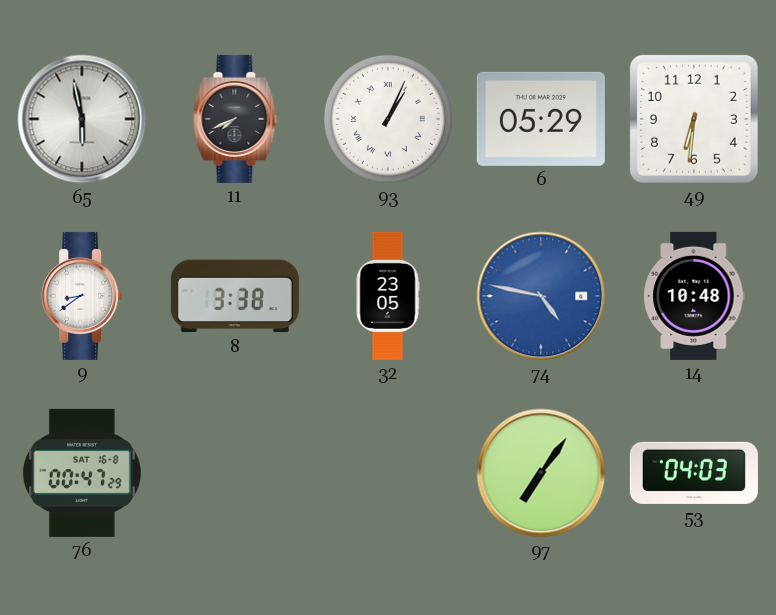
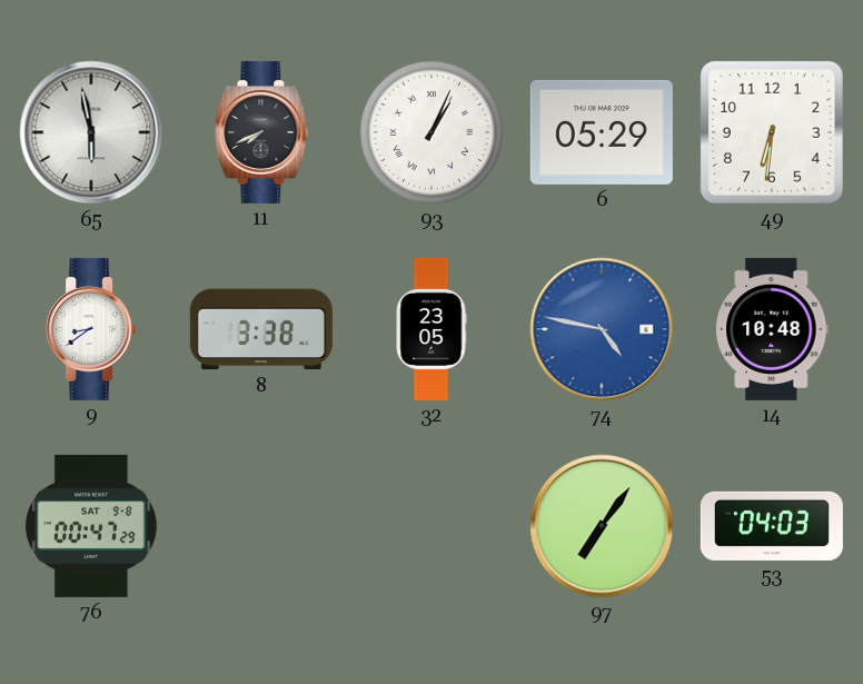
76 date: SAT 16-8 -> SAT 9-8
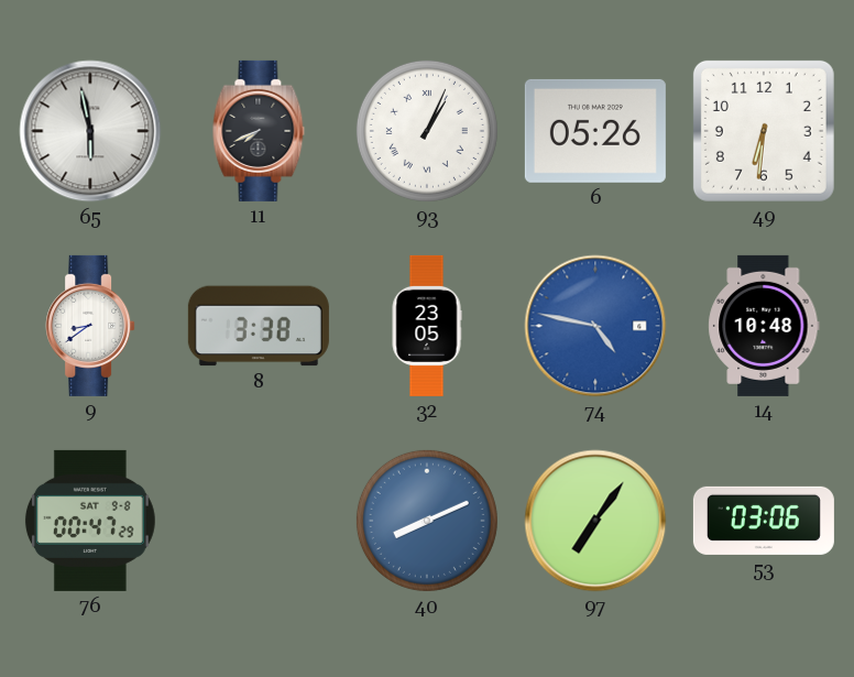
6: 05:29 -> 05:26
40: none -> 8:11
53: 04:03 -> 03:06
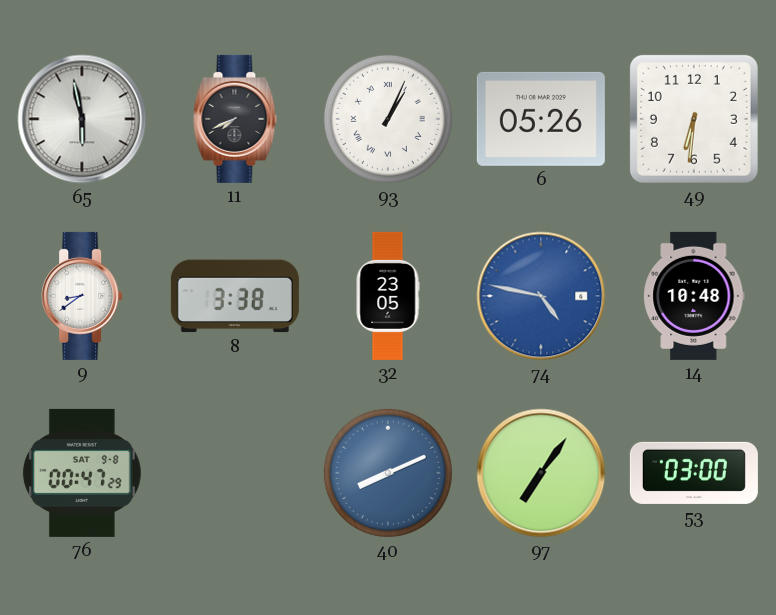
53: 03:06 -> 03:00
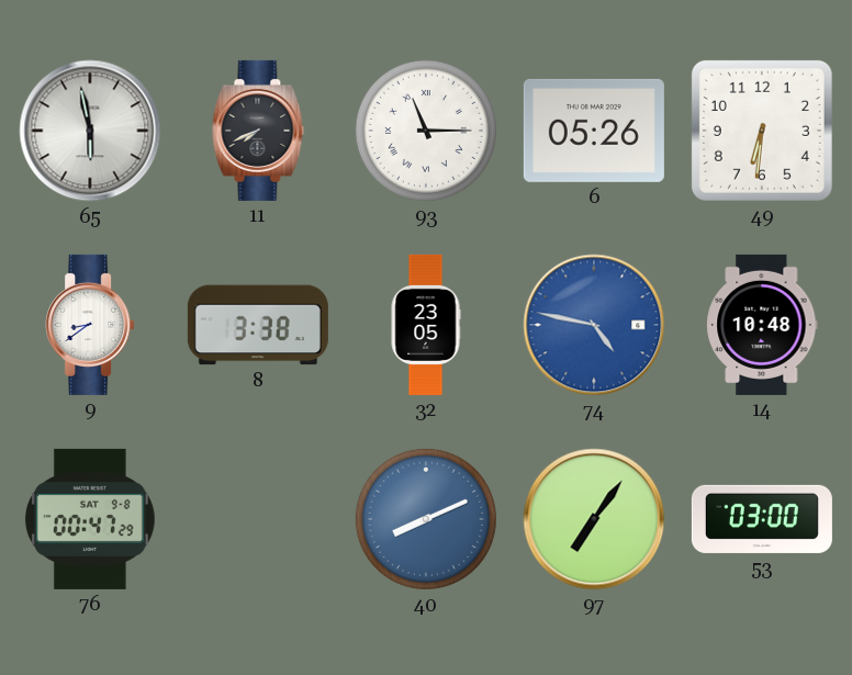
93: 1:04 -> 11:15
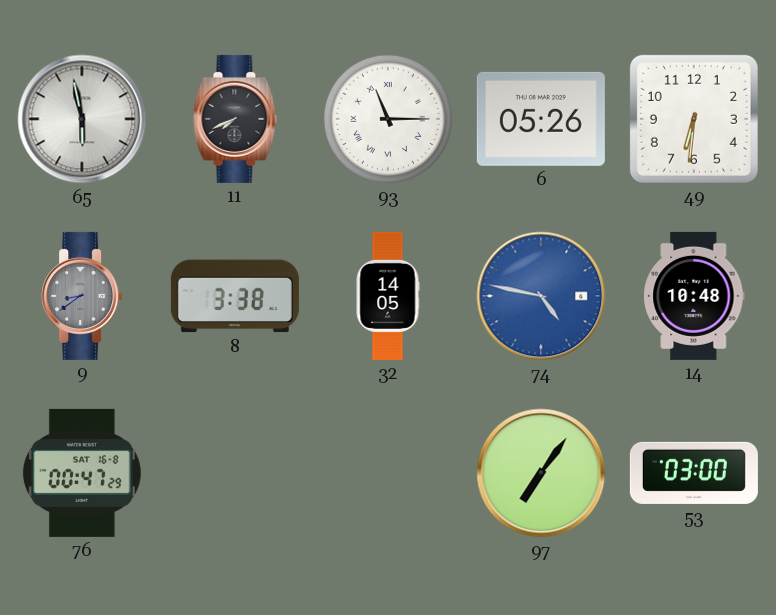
9 dial: white -> grey
32: 23:05 -> 14:05
76 date: SAT 9-8 -> SAT 16-8
40: 8:11 -> none
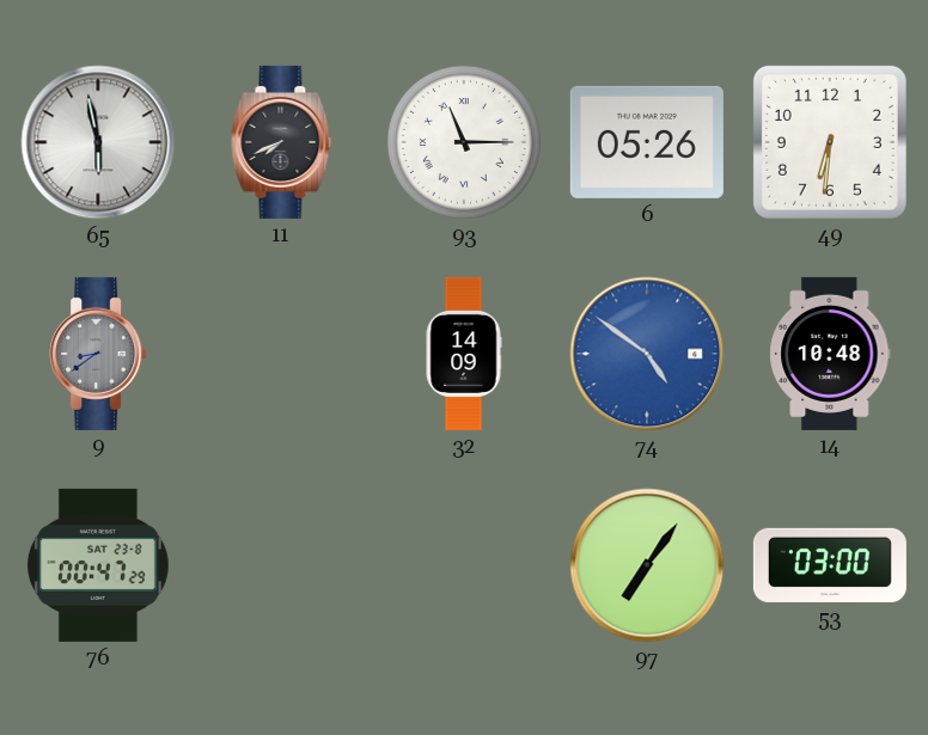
8: 3:38 -> none
32: 14:05 -> 14:09
74: 4:47 -> 4:51
76 date: SAT 16-8 -> SAT 23-8
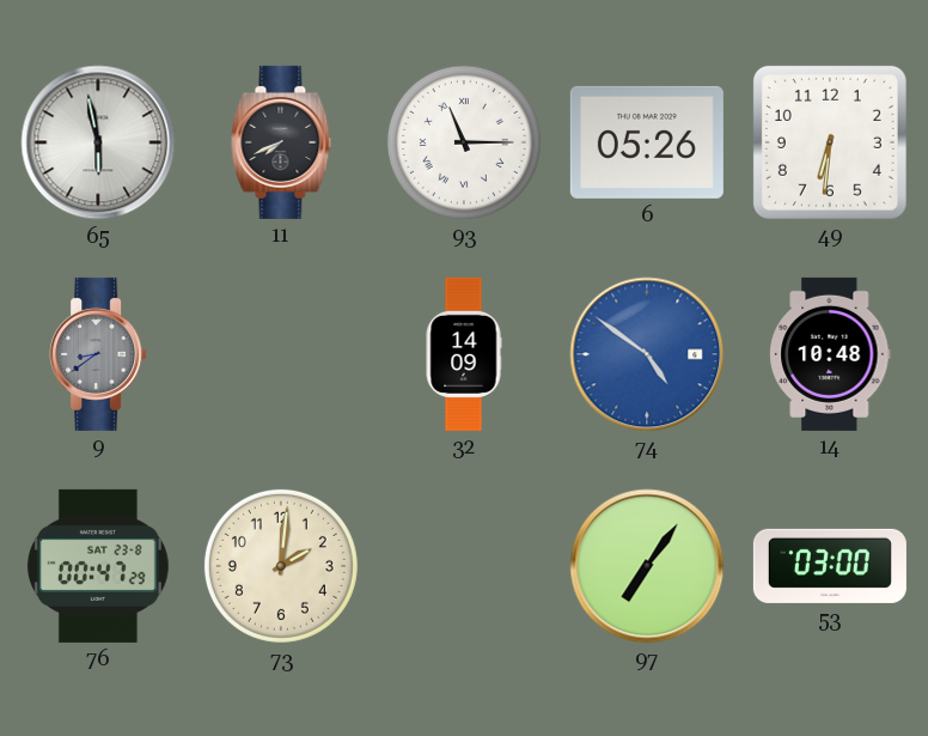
73: none -> 2:01
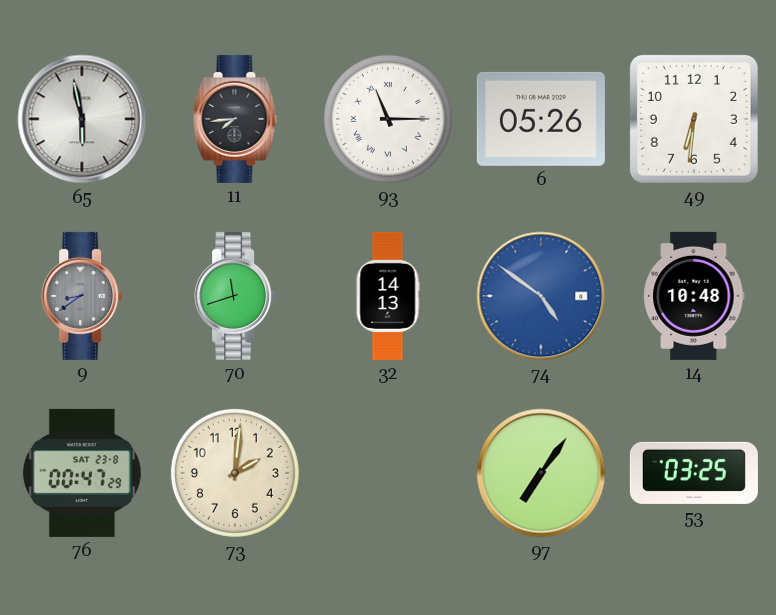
11: 7:41 -> 7:44
70: none -> 11:42
32: 14:09 -> 14:13
53: 03:00 -> 03:25
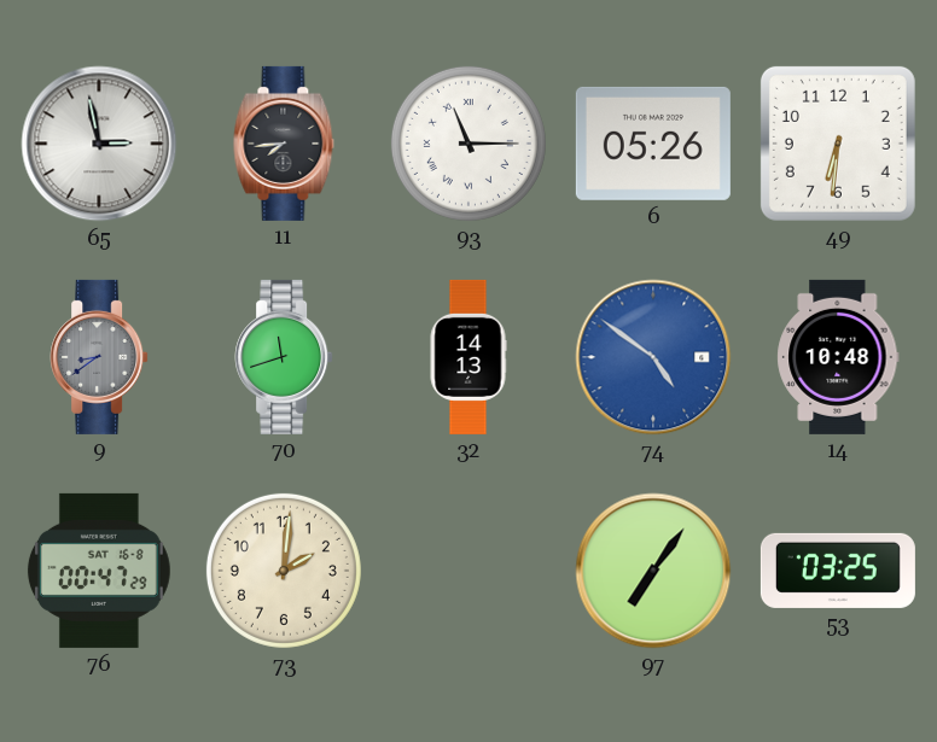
65: 5:58 -> 2:58
76 date: SAT 23-8 -> SAT 16-8
